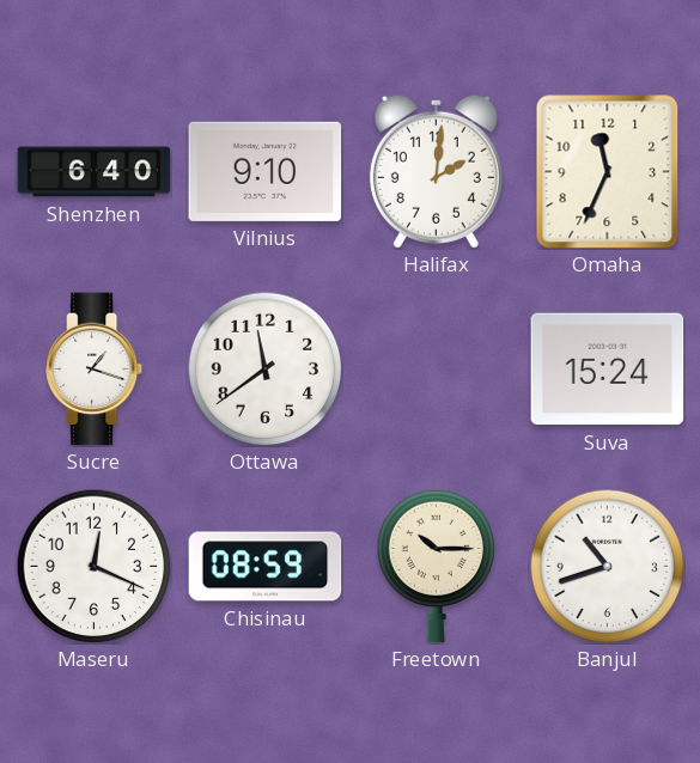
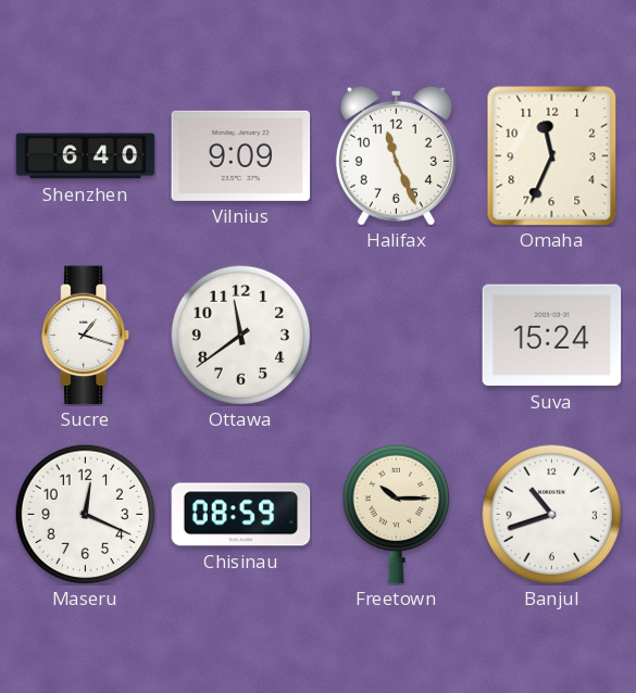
Vilnius: 9:10 -> 9:09
Halifax: 2:01 -> 11:26
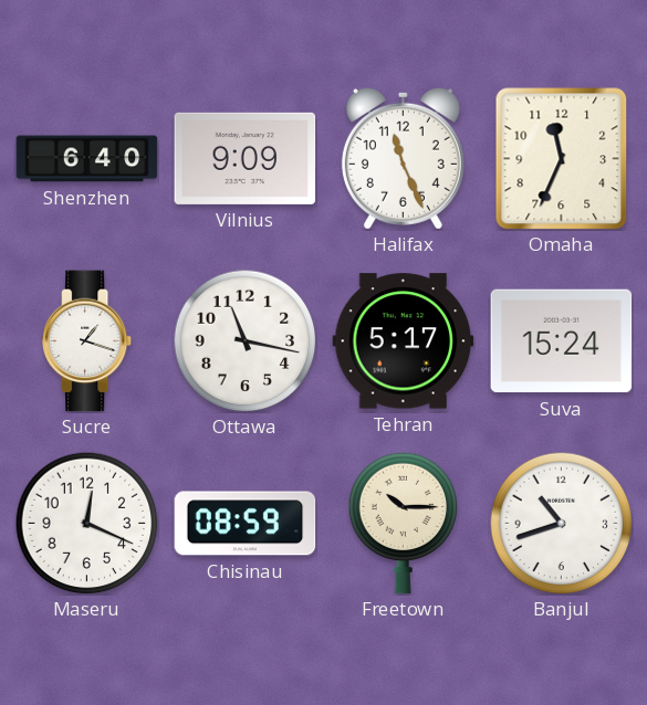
Ottawa: 11:39 -> 11:17
Tehran: none -> 5:17
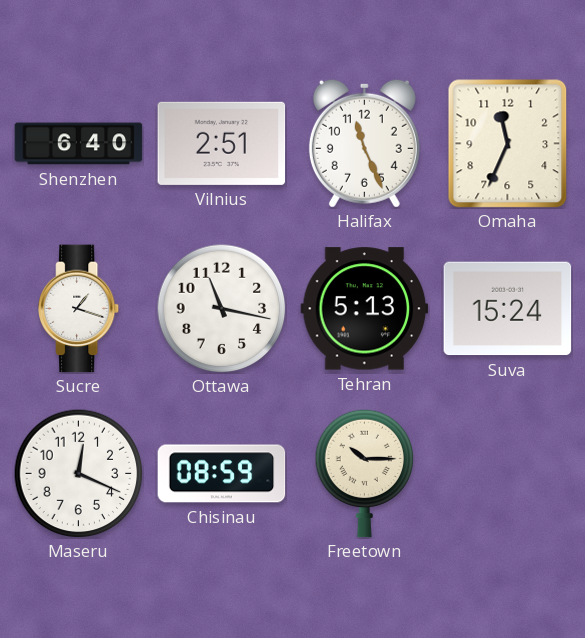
Vilnius: 9:09 -> 2:51
Tehran: 5:17 -> 5:13
Banjul: 10:42 -> none
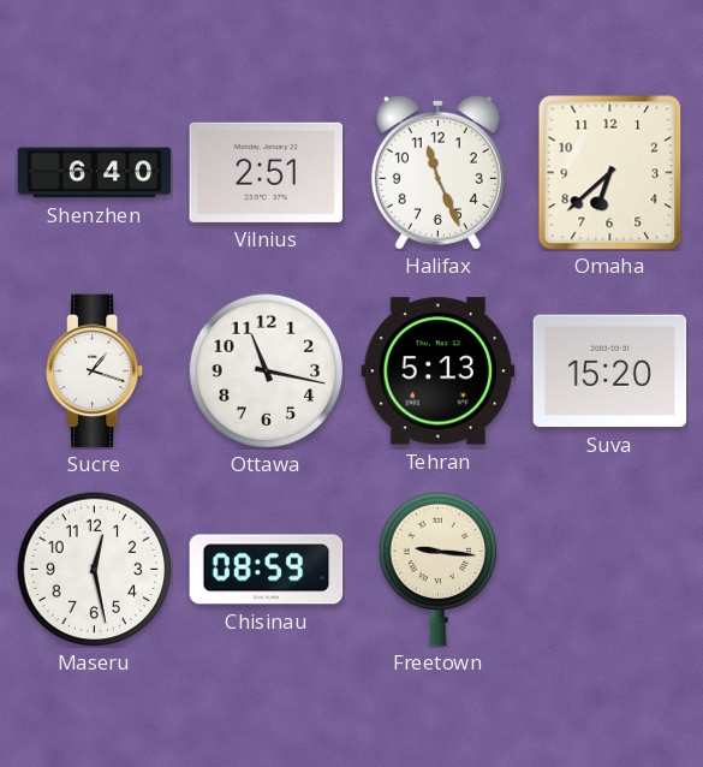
Omaha: 11:34 -> 6:38
Suva: 15:24 -> 15:20
Maseru: 12:19 -> 12:28
Freetown: 10:15 -> 9:16
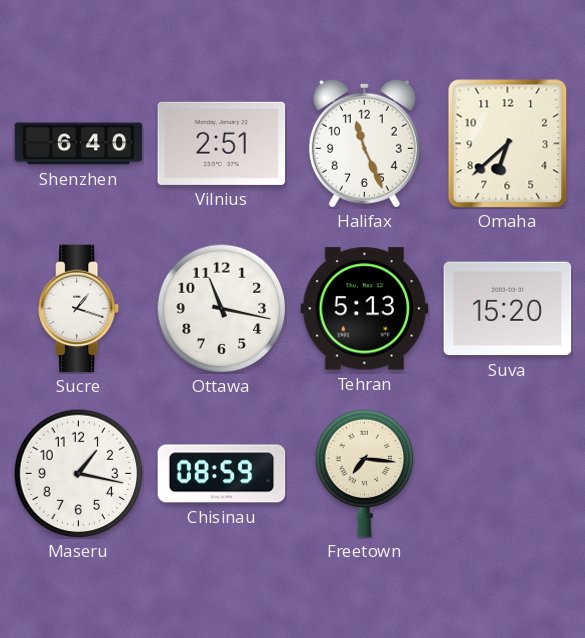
Maseru: 12:28 -> 1:17
Freetown: 9:16 -> 7:16
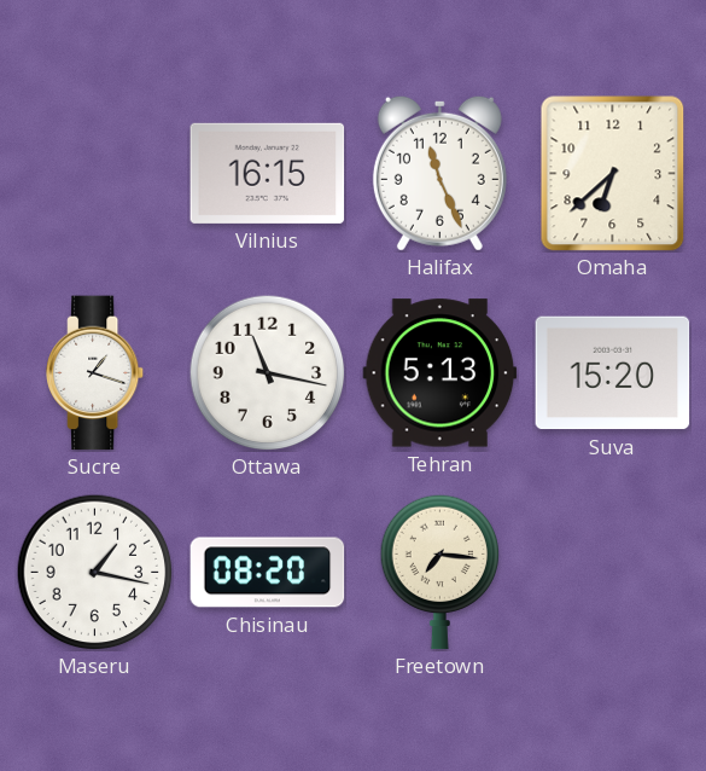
Shenzhen: 6:40 -> none
Vilnius: 2:51 -> 16:15
Chisinau: 08:59 -> 08:20
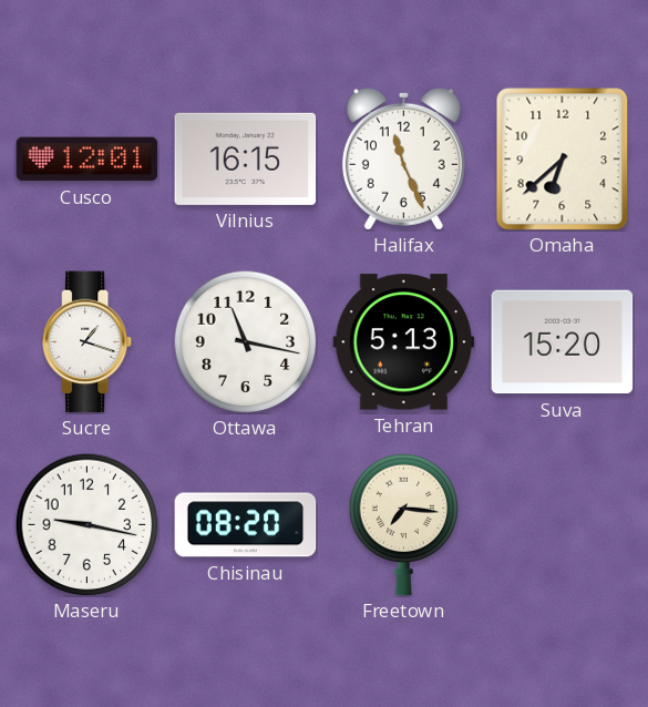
Cusco: none -> 12:01
Maseru: 1:17 -> 9:17
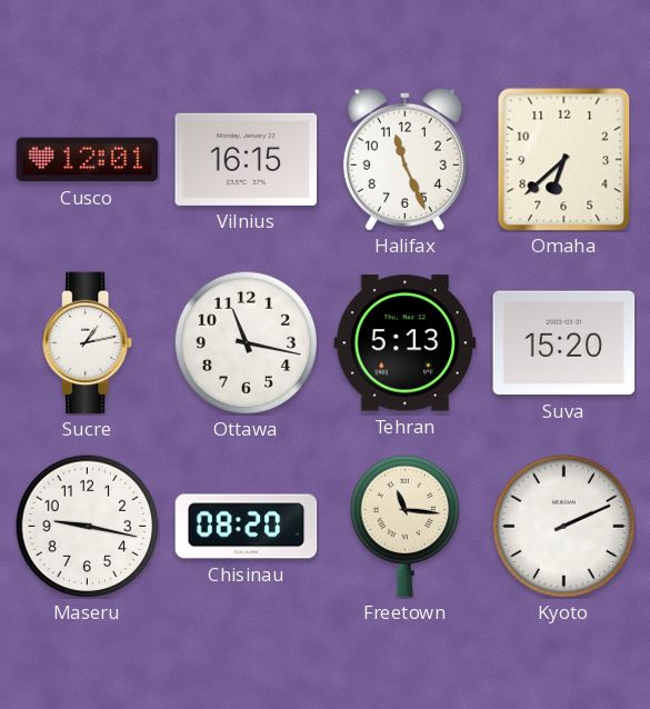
Sucre: 1:18 -> 1:13
Freetown: 7:16 -> 11:16
Kyoto: none -> 2:11
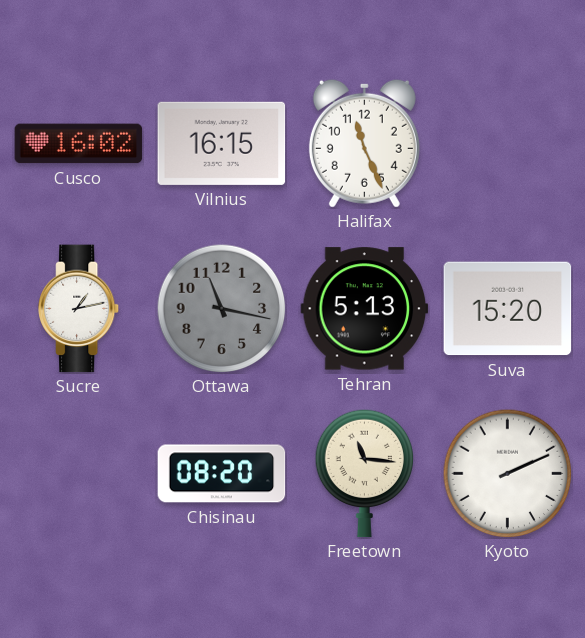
Cusco: 12:01 -> 16:02
Omaha: 6:38 -> none
Ottawa dial: white -> grey
Maseru: 9:17 -> none
